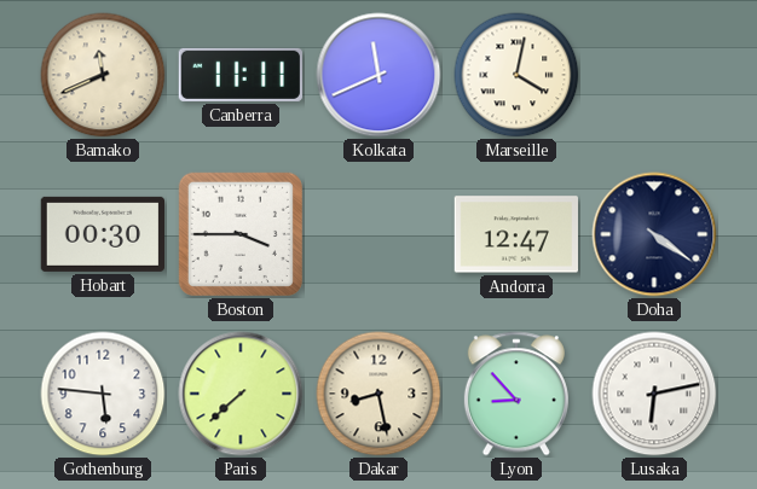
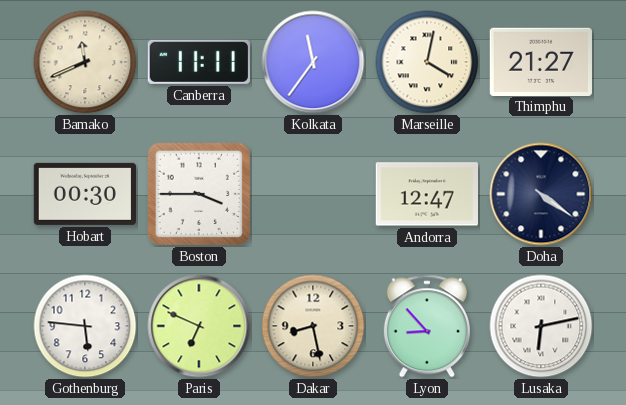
Kolkata: 11:41 -> 11:36
Thimphu: none -> 21:27
Paris: 7:38 -> 6:49
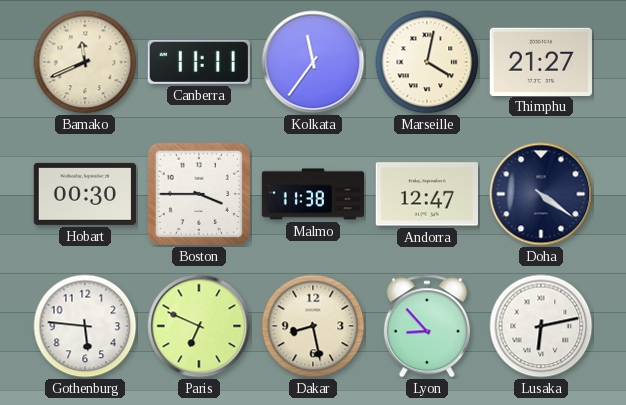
Malmo: none -> 11:38
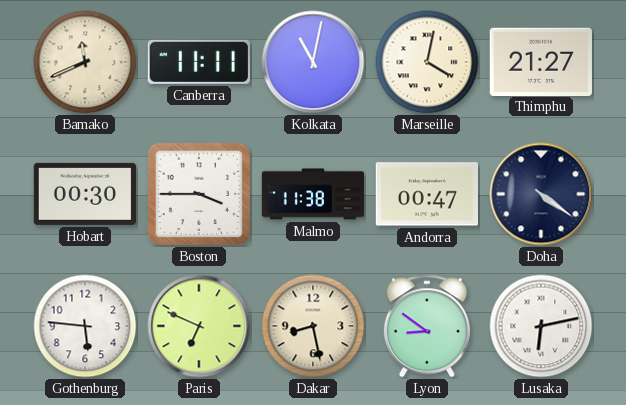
Kolkata: 11:36 -> 11:02
Andorra: 12:47 -> 00:47
Lyon: 8:53 -> 8:51
